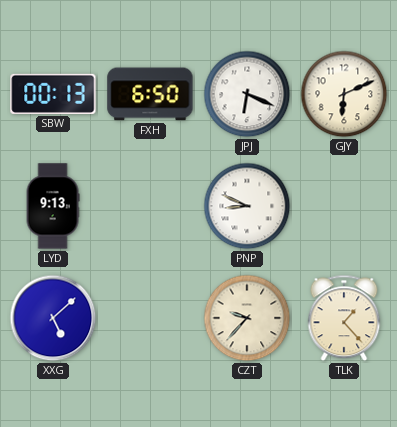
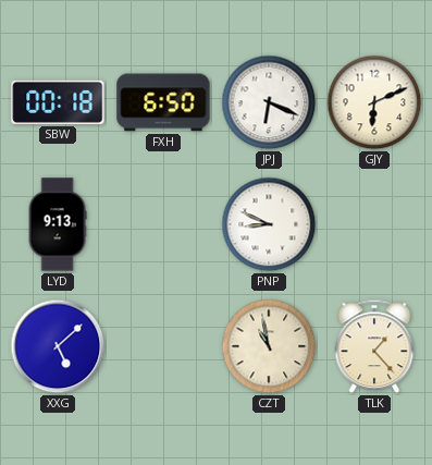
SBW: 00:13 -> 00:18
CZT: 9:37 -> 10:58
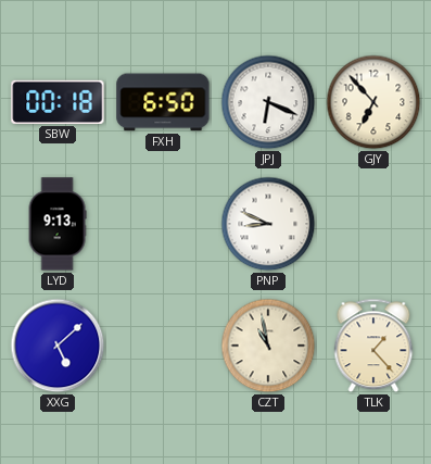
GJY: 6:11 -> 6:53
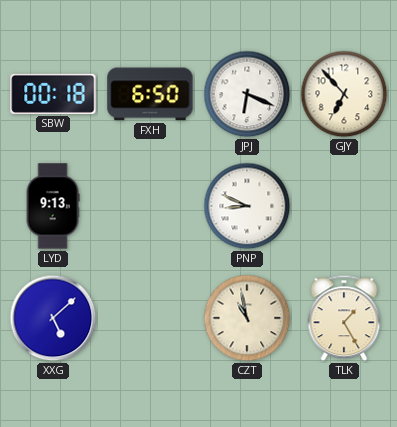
TLK: 1:23 -> 1:25
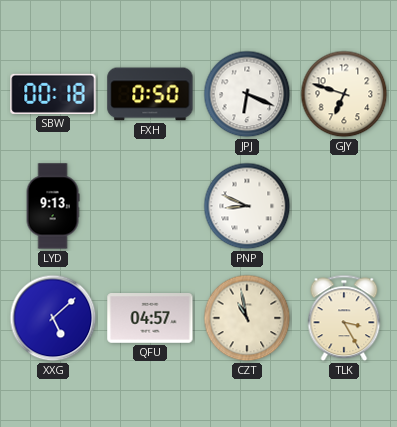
FXH: 6:50 -> 0:50
GJY: 6:53 -> 6:48
QFU: none -> 04:57
TLK: 1:25 -> 3:25
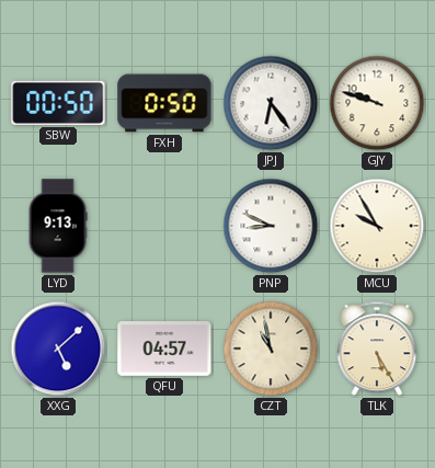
SBW: 00:18 -> 00:50
JPJ: 6:19 -> 6:24
GJY: 6:48 -> 9:48
MCU: none -> 9:55
TLK: 3:25 -> 5:25
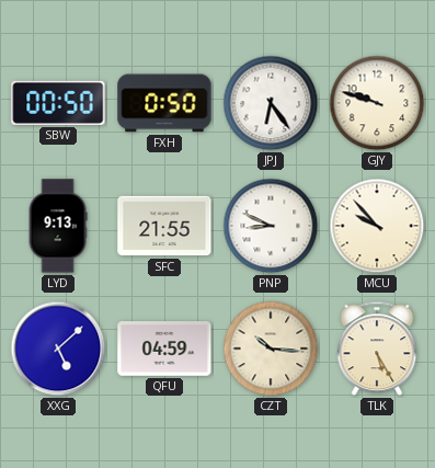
SFC: none -> 21:55
MCU: 9:55 -> 9:53
QFU: 04:57 -> 04:59
CZT: 10:58 -> 10:16
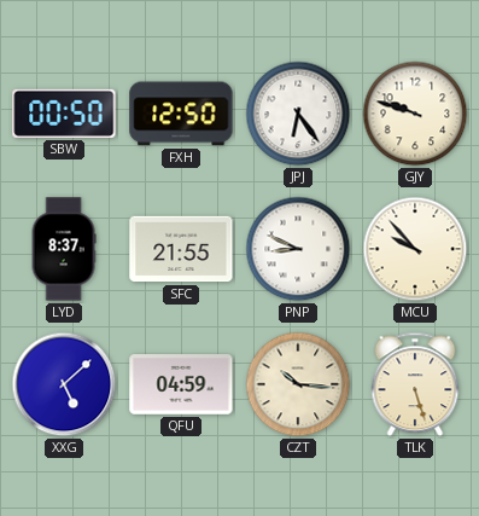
FXH: 0:50 -> 12:50
LYD: 9:13 -> 8:37
TLK: 5:25 -> 5:27
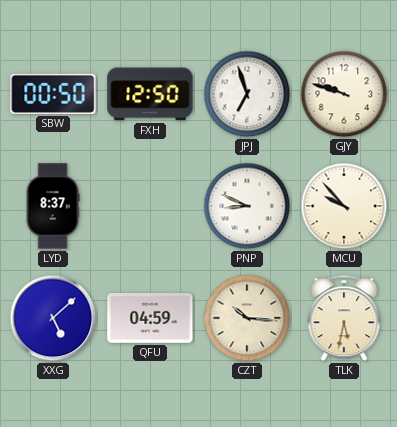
JPJ: 6:24 -> 6:57
SFC: 21:55 -> none
TLK: 5:27 -> 5:32
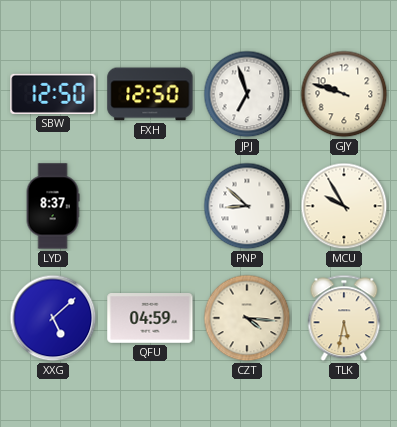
SBW: 00:50 -> 12:50
PNP: 8:49 -> 8:52
MCU: 9:53 -> 9:55
CZT: 10:16 -> 4:16
